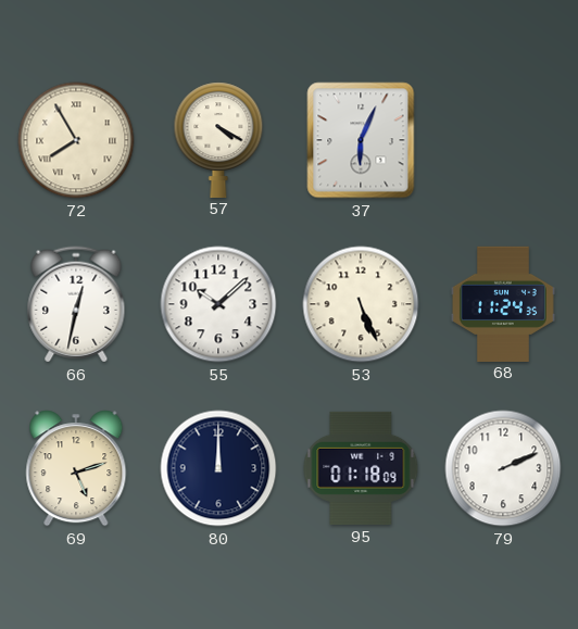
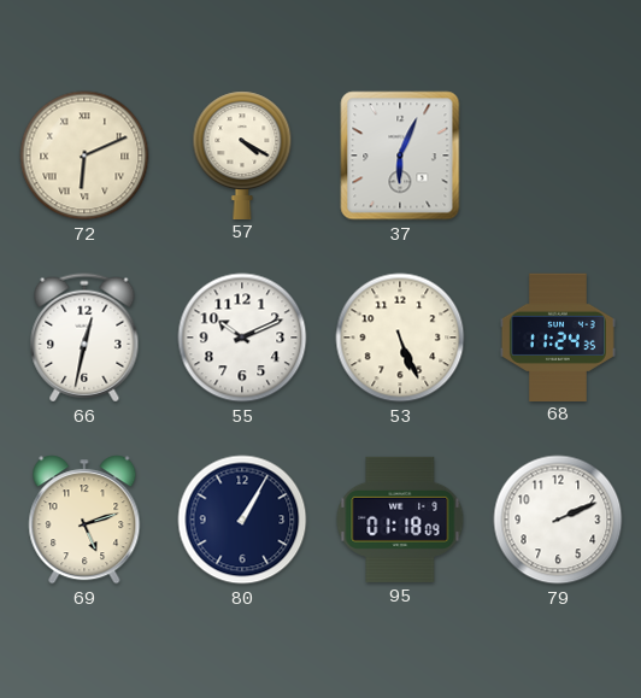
72: 7:55 -> 6:11
55: 10:08 -> 10:11
80: 12:00 -> 1:05
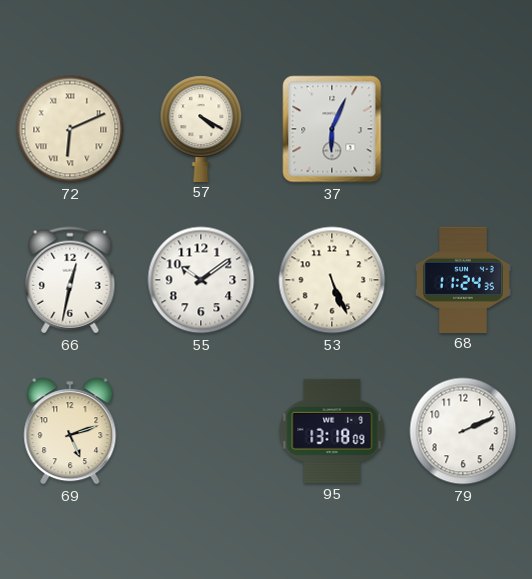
55: 10:11 -> 10:09
80: 1:05 -> none
95: 01:18 -> 13:18
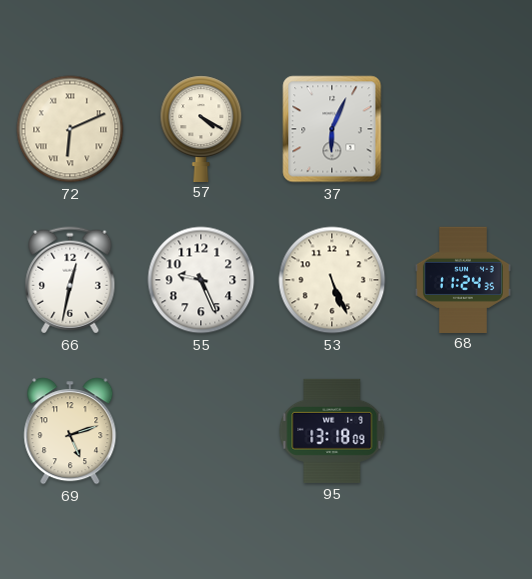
55: 10:09 -> 9:26
79: 2:11 -> none
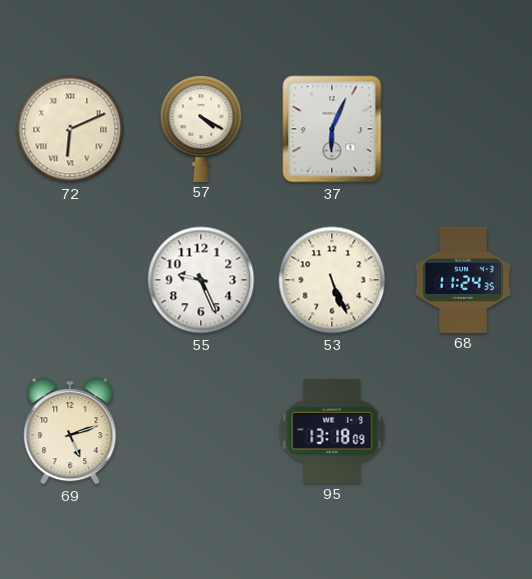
66: 12:32 -> none
